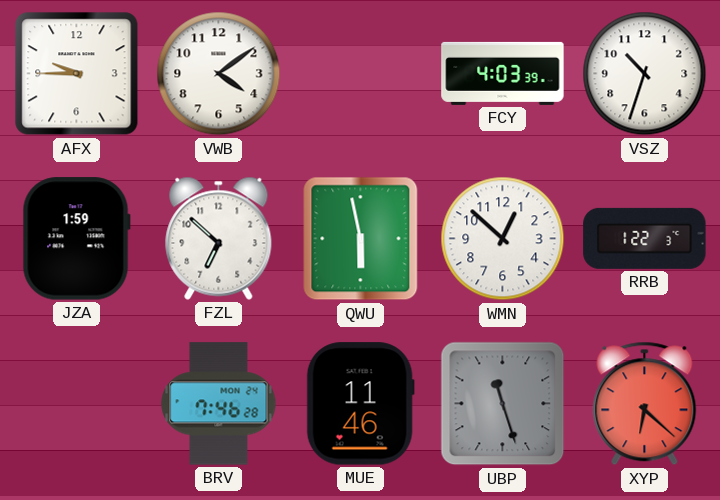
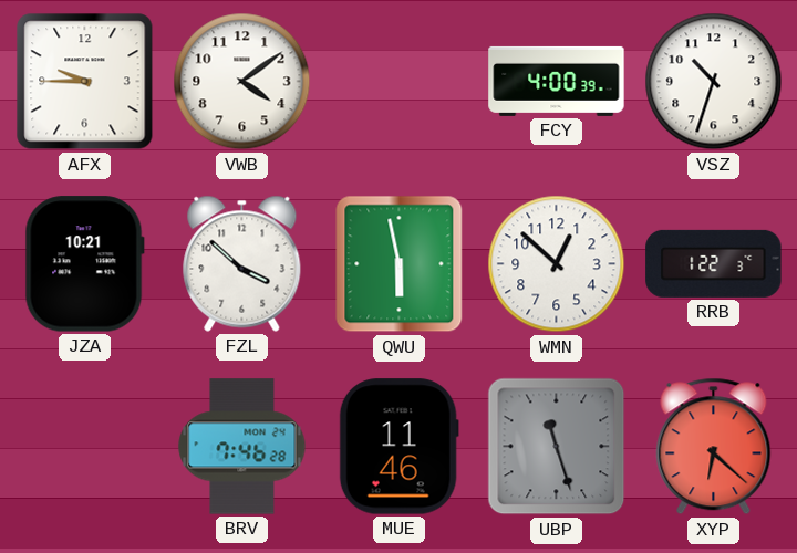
FCY: 4:03 -> 4:00
JZA: 1:59 -> 10:21
FZL: 6:52 -> 3:52
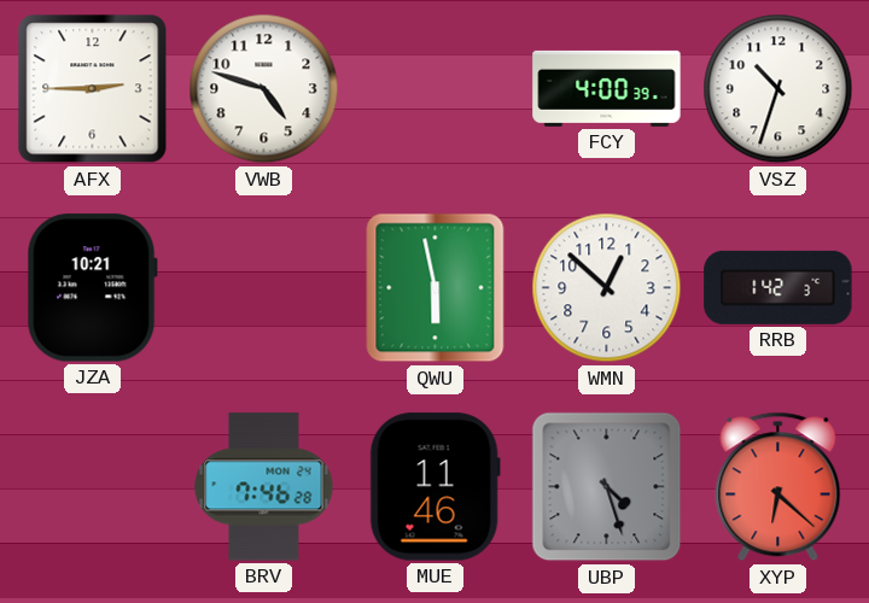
AFX: 9:45 -> 2:45
VWB: 4:09 -> 4:48
FZL: 3:52 -> none
RRB: 1:22 -> 1:42
UBP: 11:27 -> 4:27
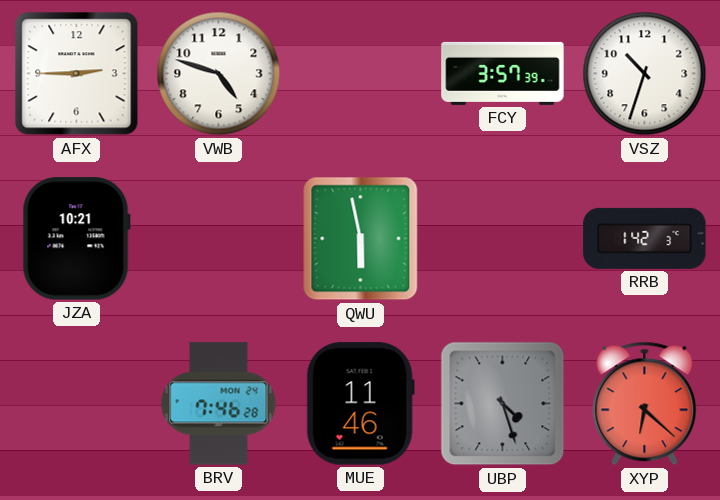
FCY: 4:00 -> 3:57
WMN: 12:52 -> none
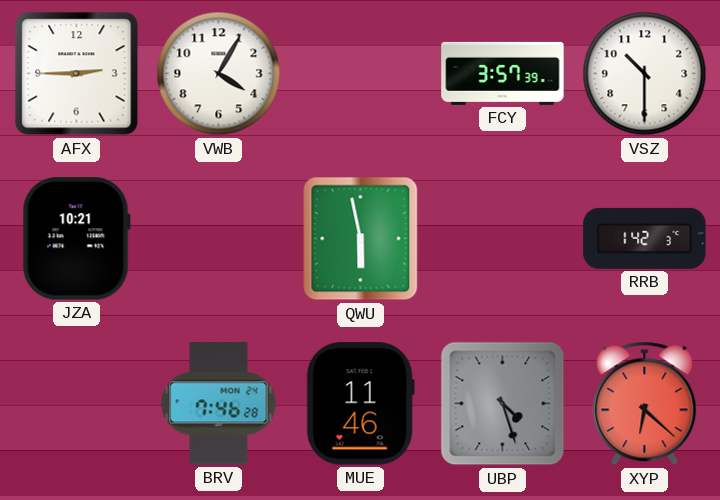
VWB: 4:48 -> 4:05
VSZ: 10:33 -> 10:30
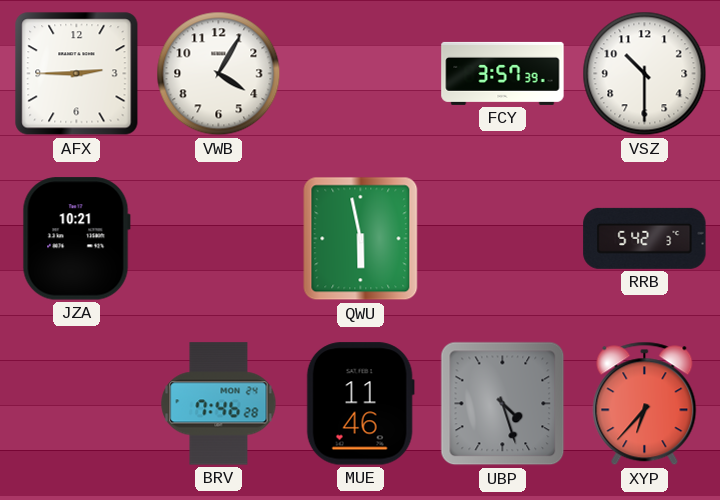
RRB: 1:42 -> 5:42
XYP: 6:22 -> 6:37
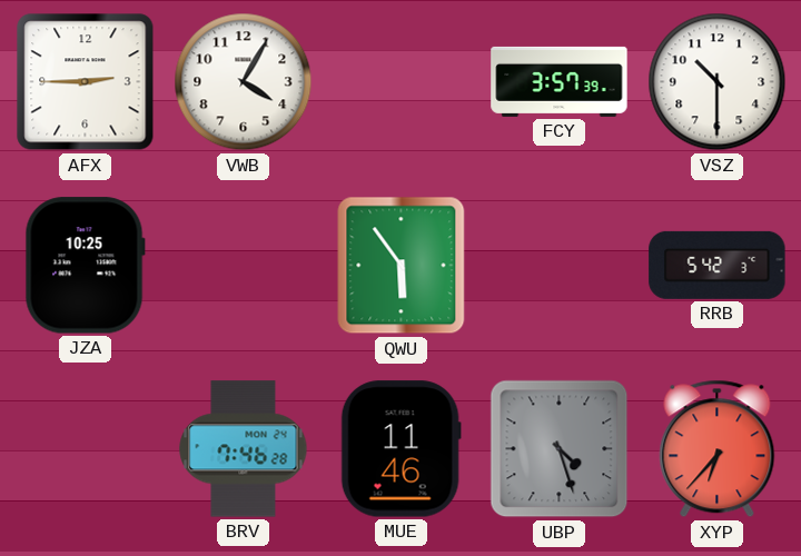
JZA: 10:21 -> 10:25
QWU: 5:58 -> 5:54
